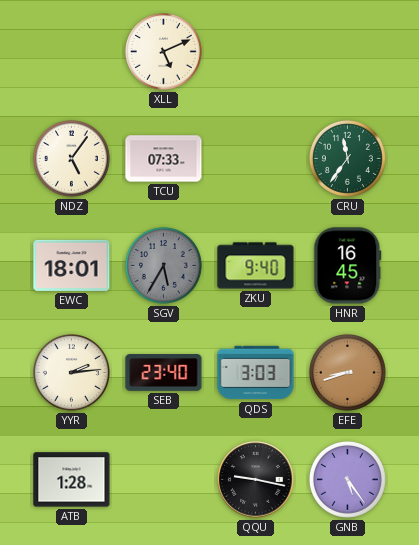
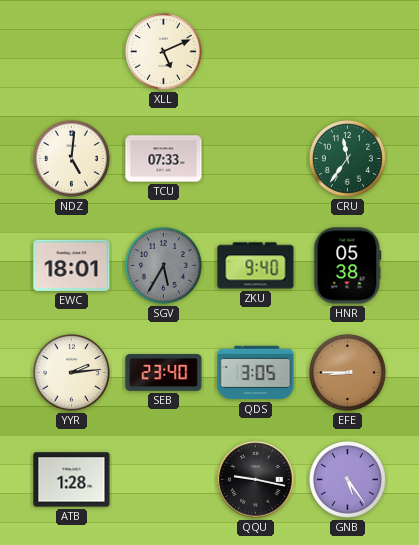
NDZ: 5:06 -> 5:01
HNR: 16:45 -> 05:38
QDS: 3:03 -> 3:05
EFE: 8:42 -> 8:45
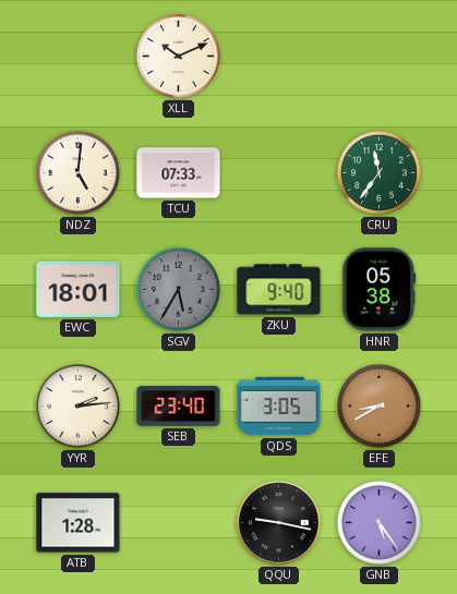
XLL: 5:11 -> 10:11
EFE: 8:45 -> 8:40
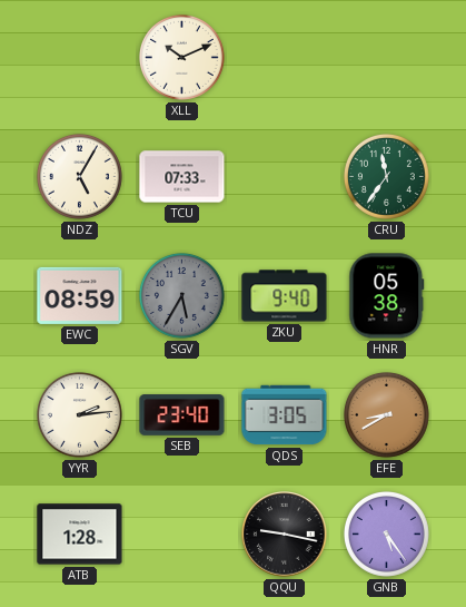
NDZ: 5:01 -> 5:05
EWC: 18:01 -> 08:59
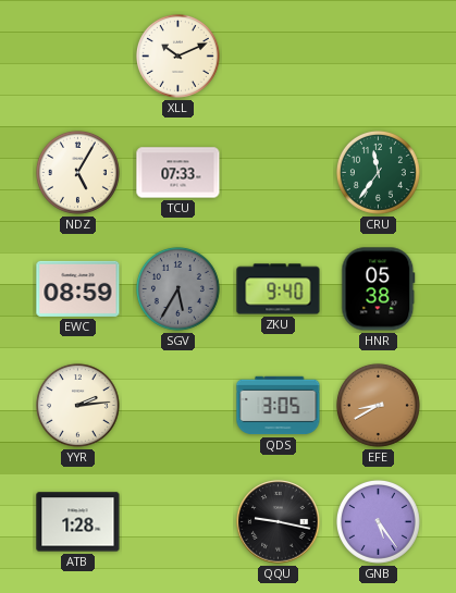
SEB: 23:40 -> none
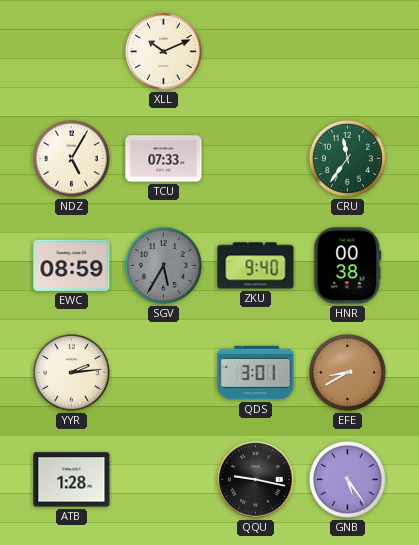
HNR: 05:38 -> 00:38
QDS: 3:05 -> 3:01
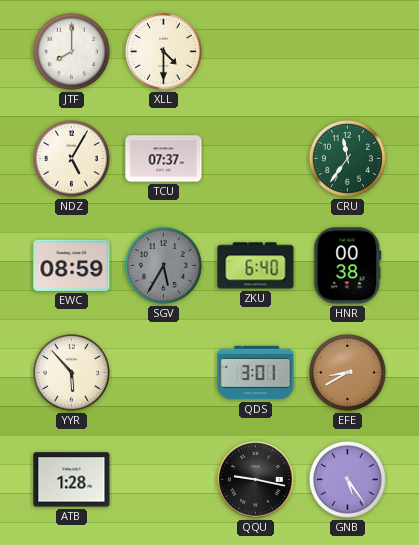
JTF: none -> 8:00
XLL: 10:11 -> 4:30
TCU: 07:33 -> 07:37
ZKU: 9:40 -> 6:40
YYR: 2:14 -> 5:53
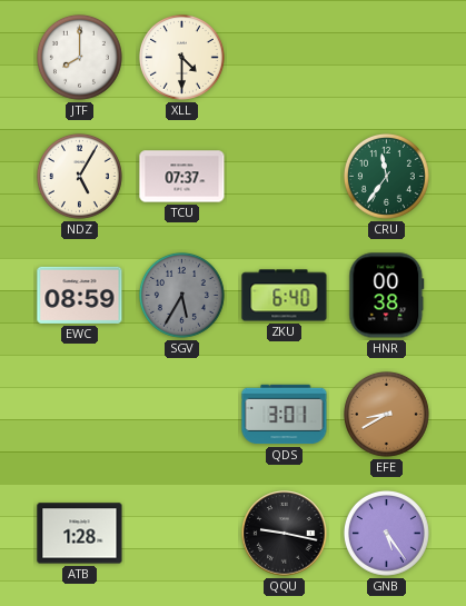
YYR: 5:53 -> none
